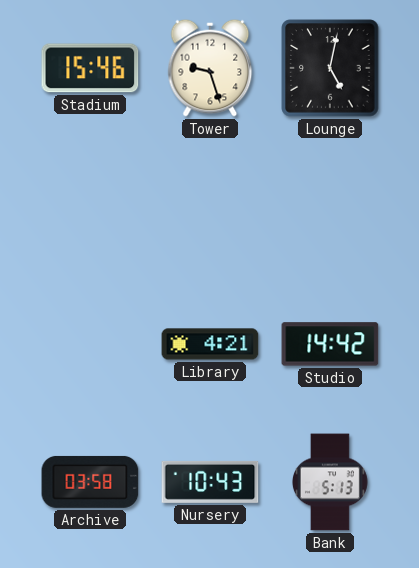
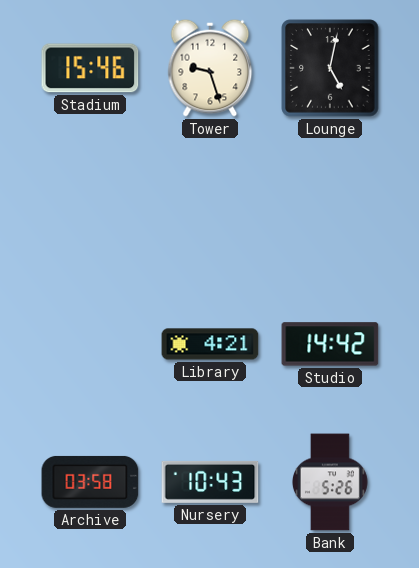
Bank: 5:13 -> 5:26
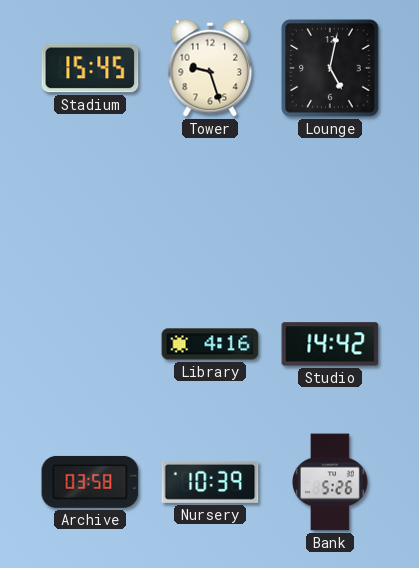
Stadium: 15:46 -> 15:45
Library: 4:21 -> 4:16
Nursery: 10:43 -> 10:39
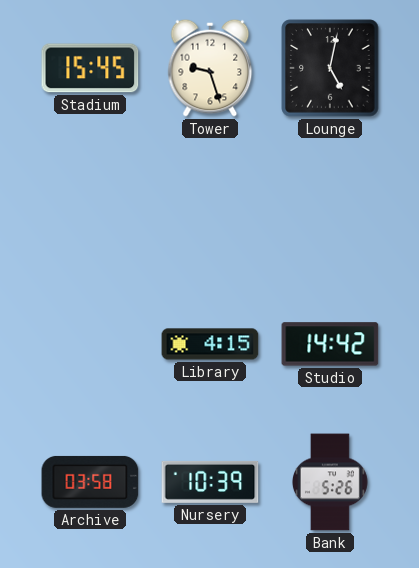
Library: 4:16 -> 4:15
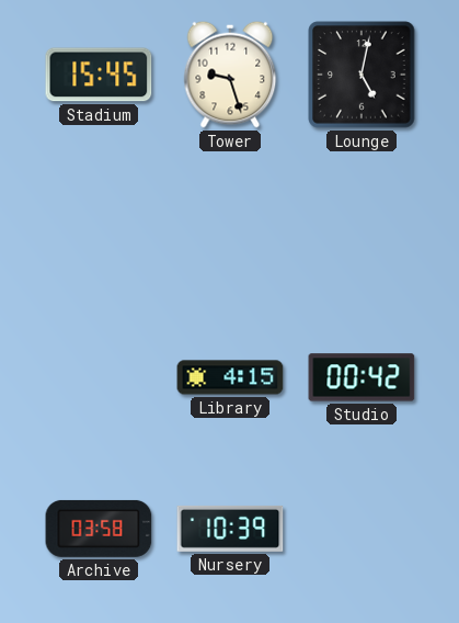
Studio: 14:42 -> 00:42
Bank: 5:26 -> none
